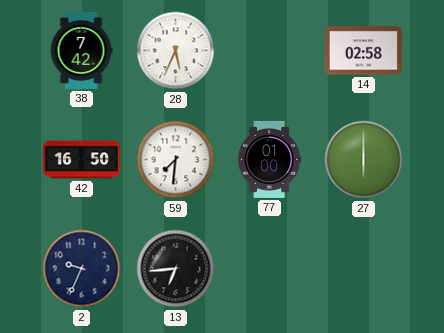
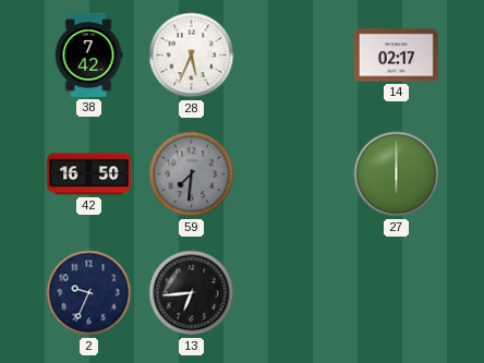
14: 02:58 -> 02:17
59 dial: white -> grey
77: 01:00 -> none
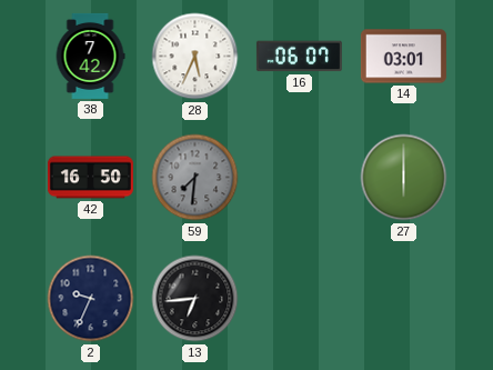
16: none -> 06:07
14: 02:17 -> 03:01
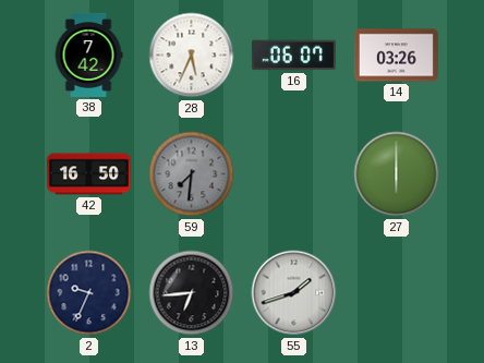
14: 03:01 -> 03:26
55: none -> 1:42
